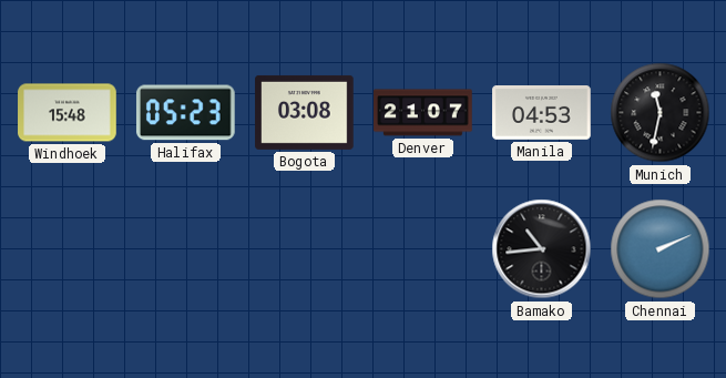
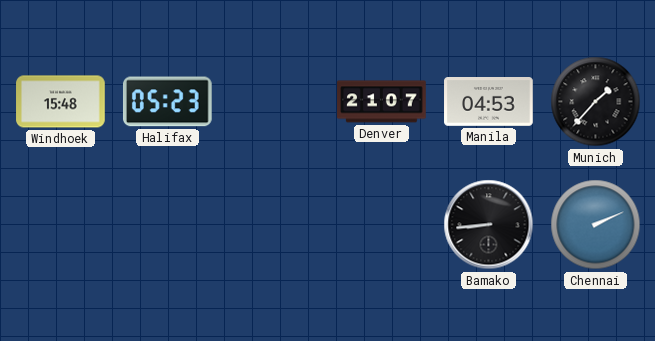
Bogota: 03:08 -> none
Munich: 11:32 -> 1:37
Bamako: 10:44 -> 8:44
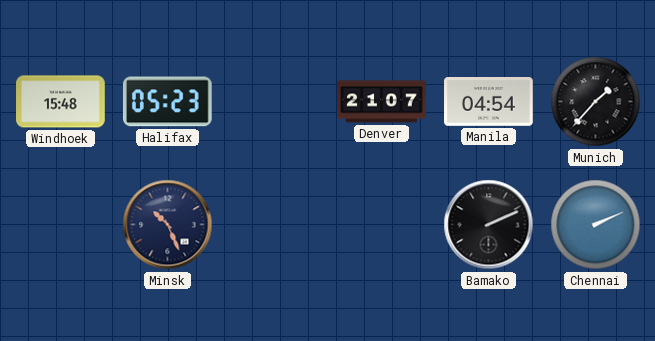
Manila: 04:53 -> 04:54
Minsk: none -> 10:26
Bamako: 8:44 -> 2:11
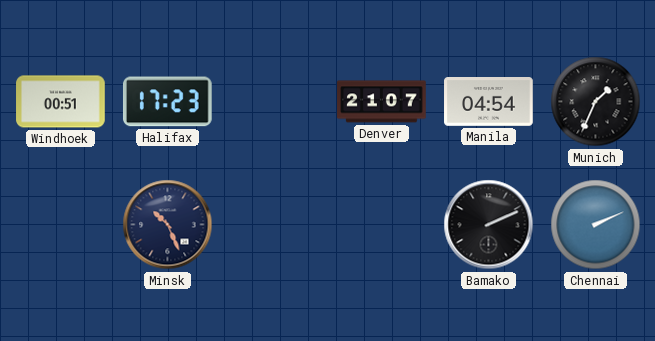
Windhoek: 15:48 -> 00:51
Halifax: 05:23 -> 17:23
Munich: 1:37 -> 1:34
